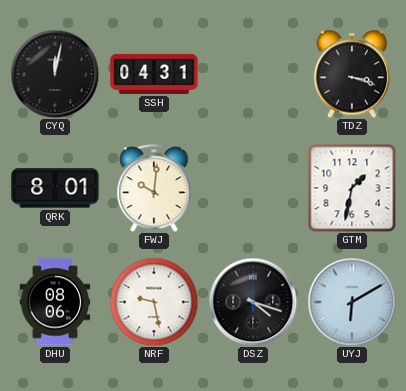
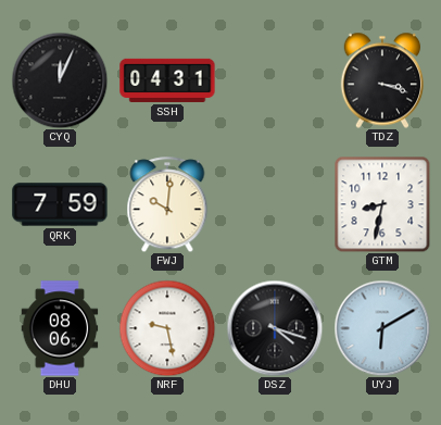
CYQ: 12:02 -> 12:04
QRK: 8:01 -> 7:59
GTM: 1:32 -> 8:32
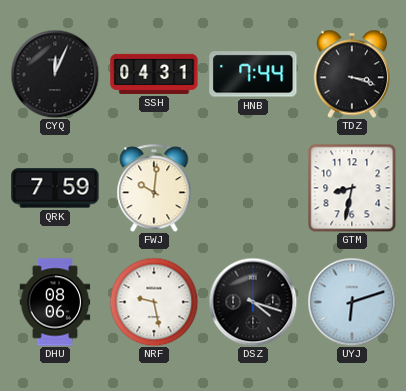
HNB: none -> 7:44
UYJ: 6:10 -> 6:12
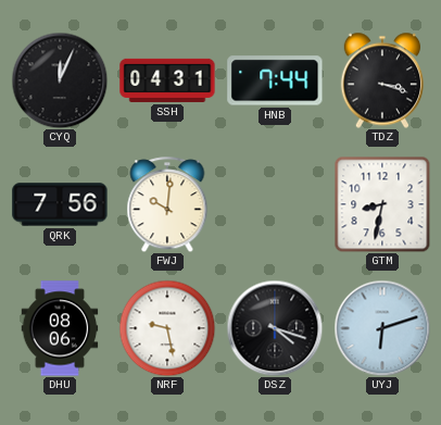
QRK: 7:59 -> 7:56
